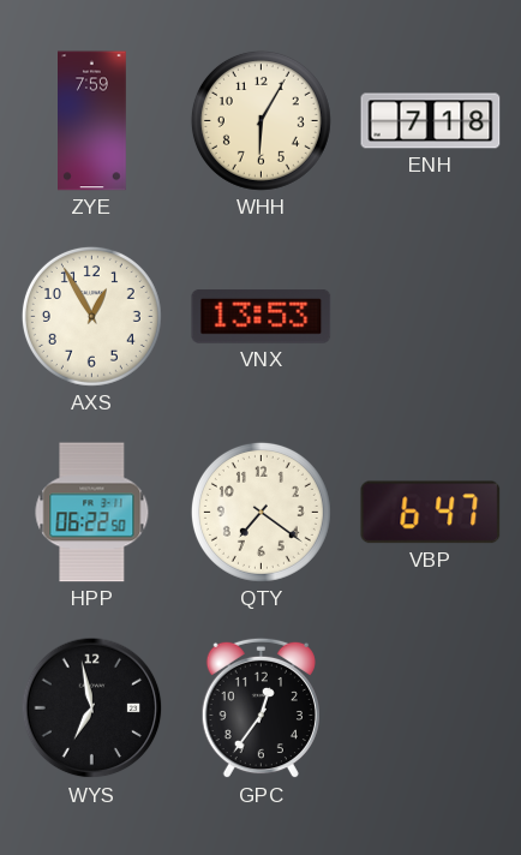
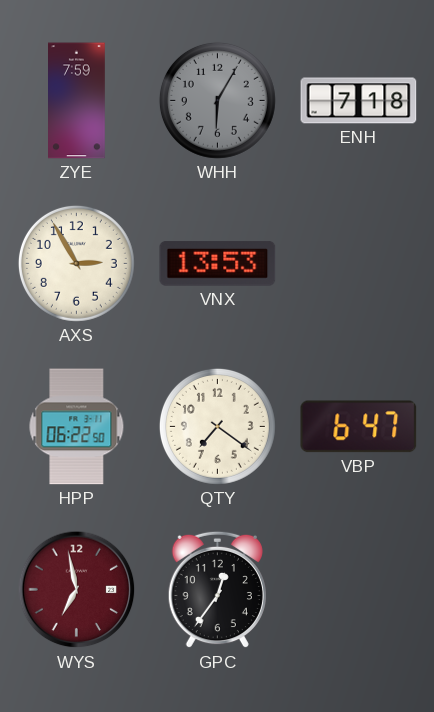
WHH dial: cream -> grey
AXS: 12:55 -> 2:55
WYS dial: black -> burgundy
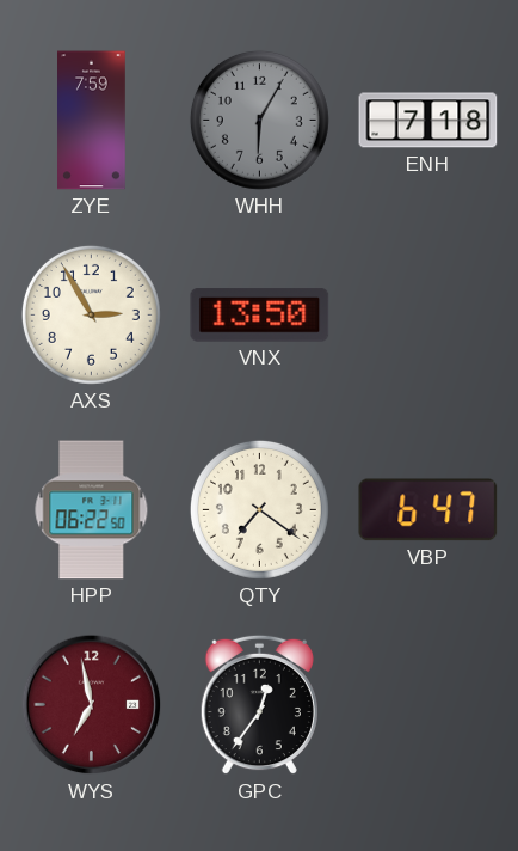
VNX: 13:53 -> 13:50
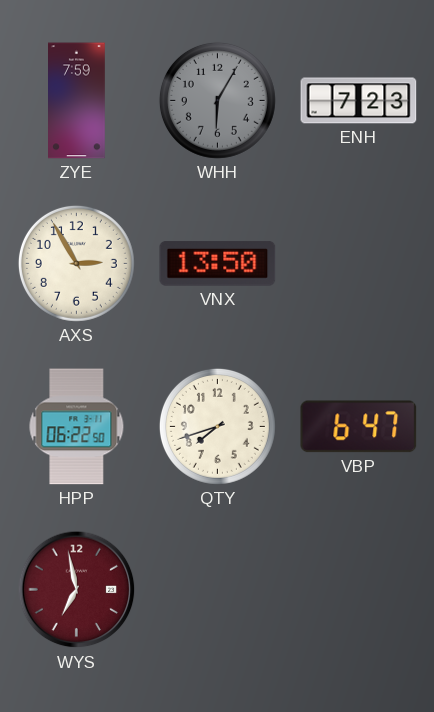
ENH: 7:18 -> 7:23
QTY: 7:21 -> 7:42
GPC: 12:36 -> none
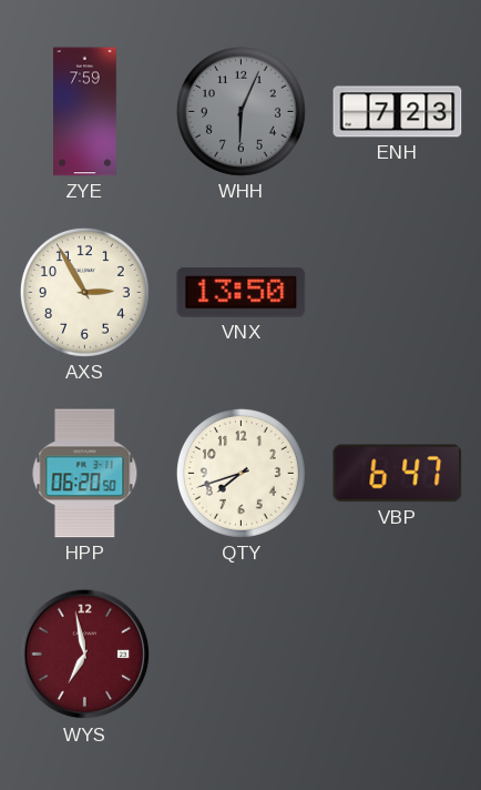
WHH: 6:05 -> 6:04
HPP: 06:22 -> 06:20
